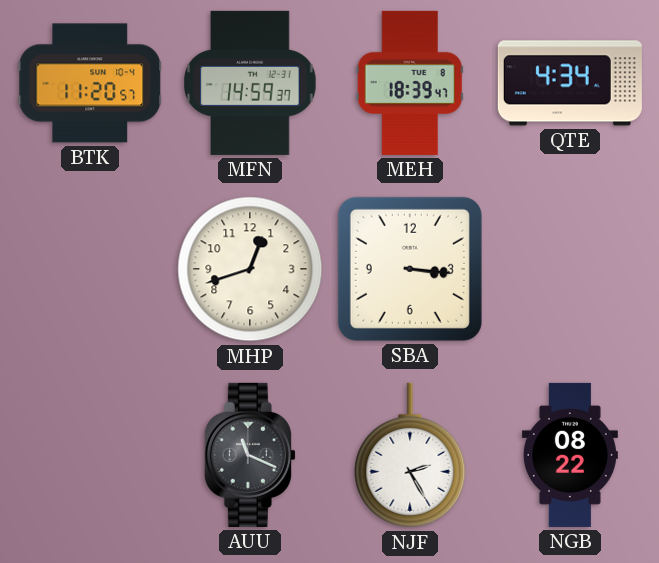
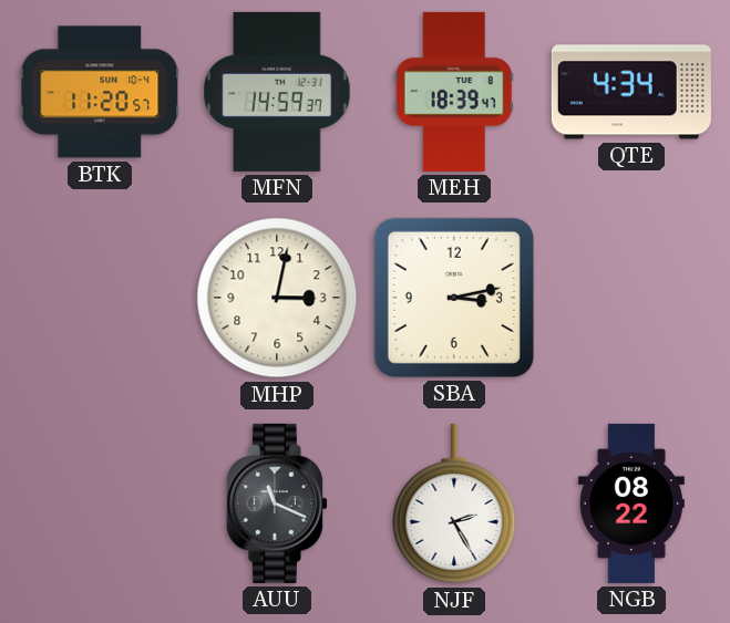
MHP: 12:42 -> 3:02
SBA: 3:16 -> 3:13
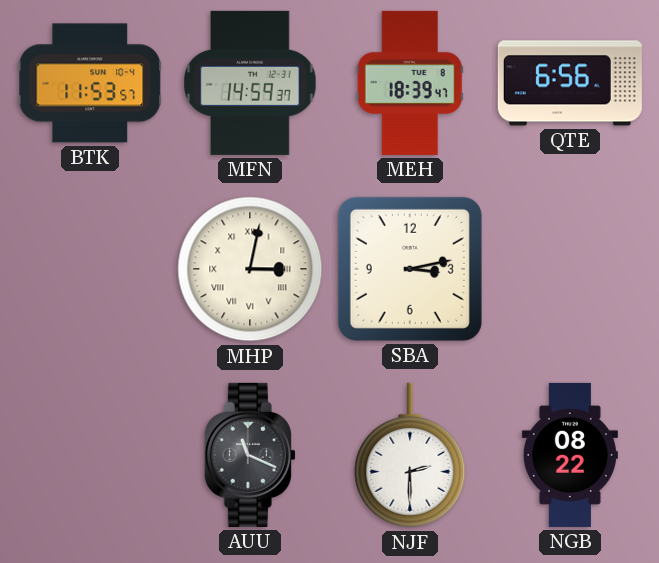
BTK: 11:20 -> 11:53
QTE: 4:34 -> 6:56
MHP numerals: Arabic -> Roman
NJF: 2:25 -> 2:30
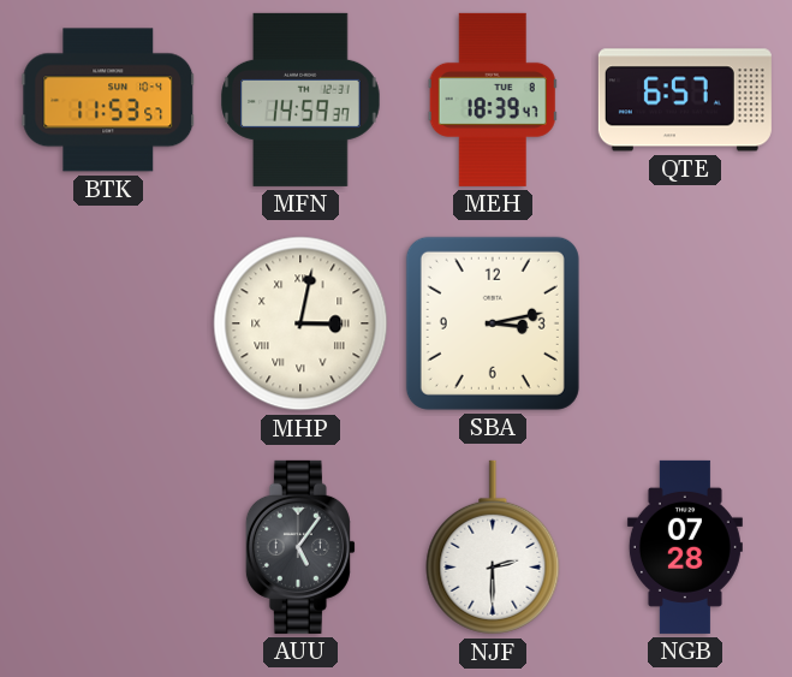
QTE: 6:56 -> 6:57
AUU: 11:19 -> 5:06
NGB: 08:22 -> 07:28
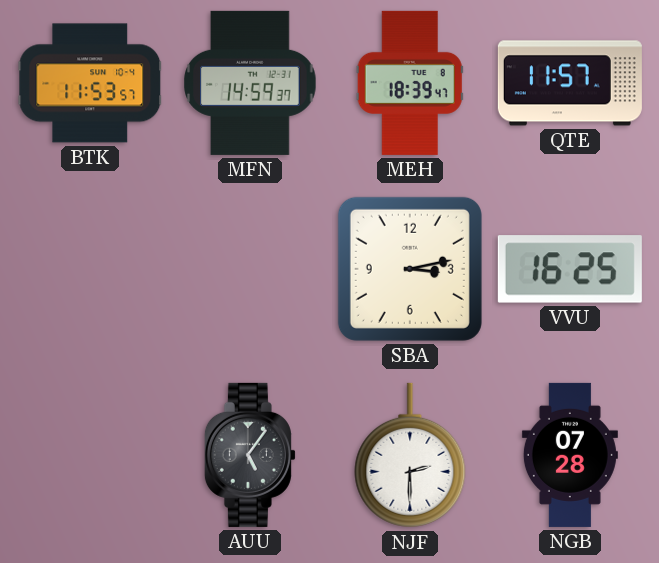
QTE: 6:57 -> 11:57
MHP: 3:02 -> none
VVU: none -> 16:25
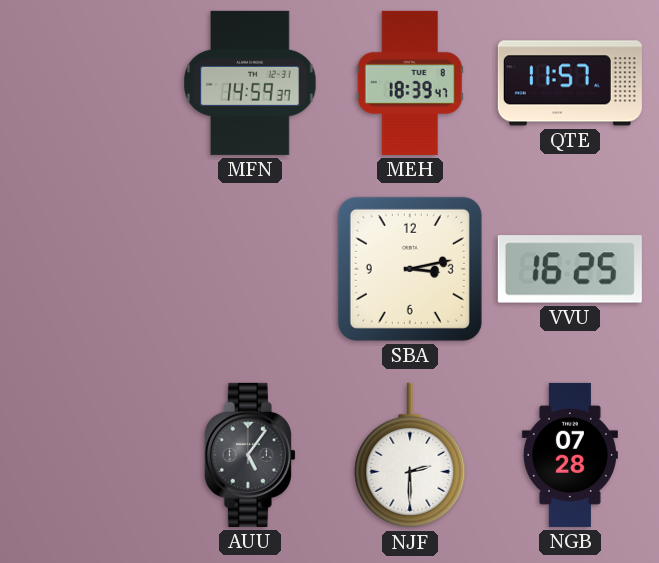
BTK: 11:53 -> none
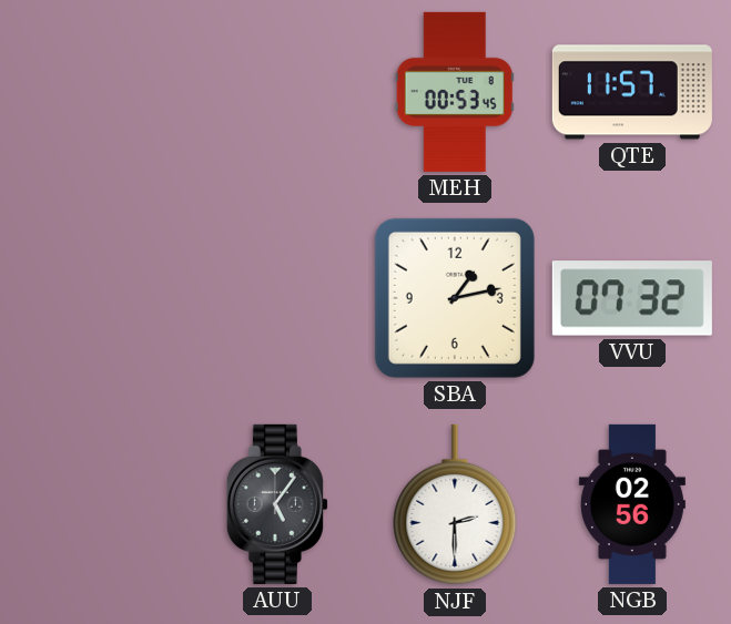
MFN: 14:59 -> none
MEH: 18:39 -> 00:53
SBA: 3:13 -> 1:13
VVU: 16:25 -> 07:32
NGB: 07:28 -> 02:56
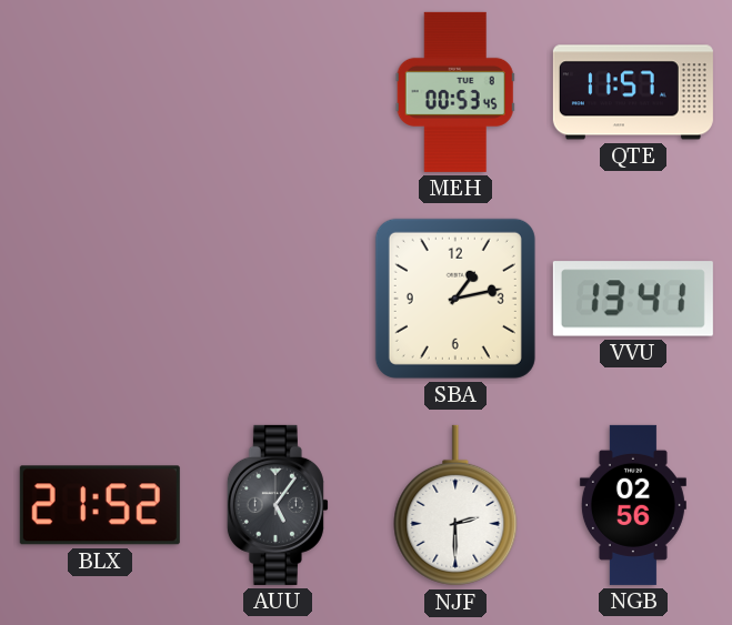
VVU: 07:32 -> 13:41
BLX: none -> 21:52
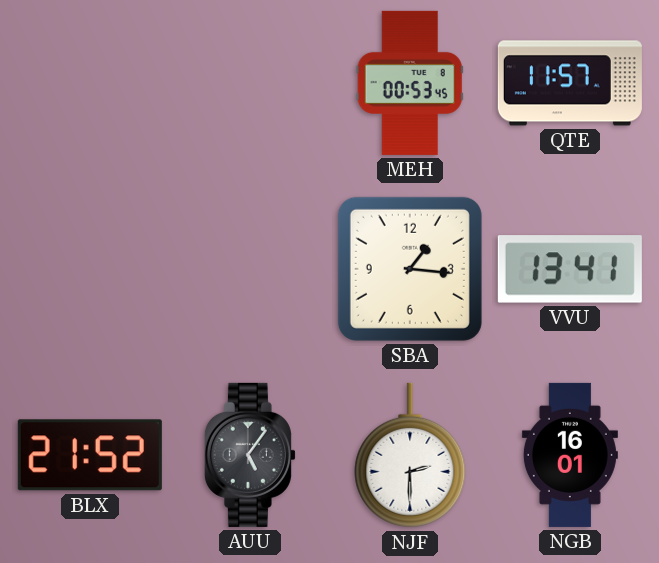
SBA: 1:13 -> 1:16
NGB: 02:56 -> 16:01
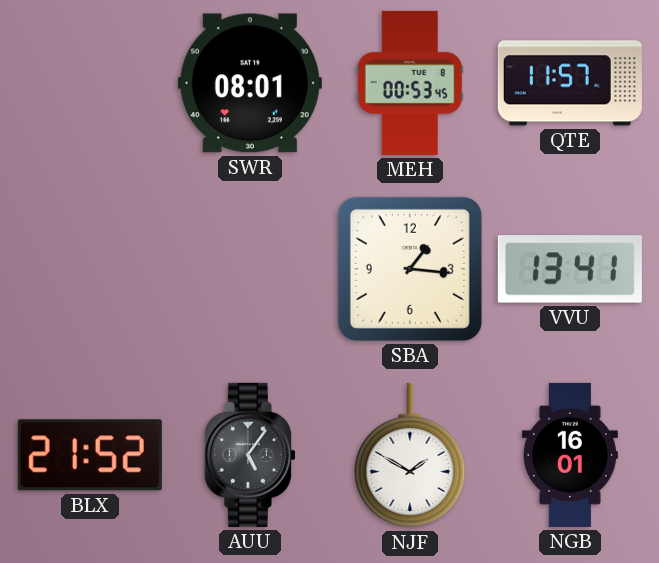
SWR: none -> 08:01
NJF: 2:30 -> 1:50
